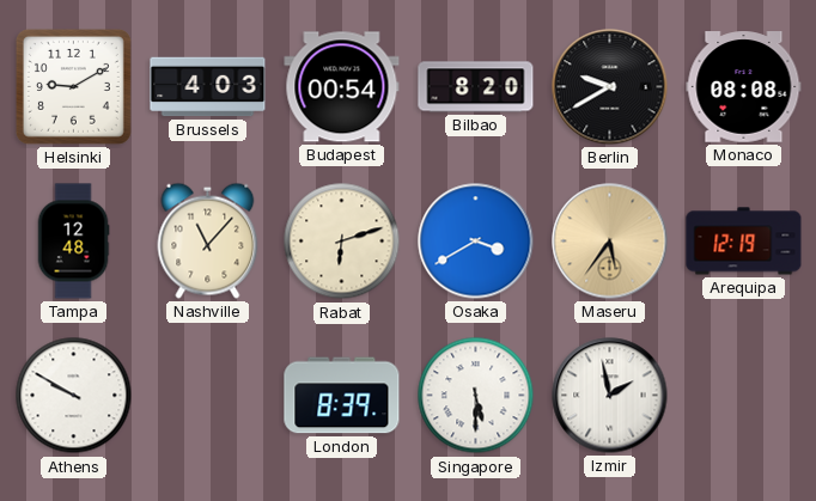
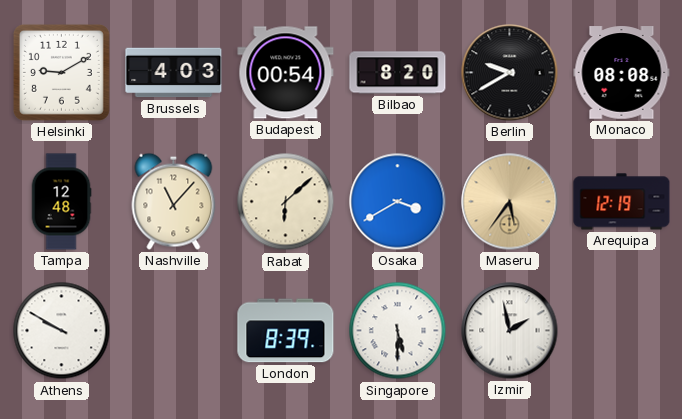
Rabat: 6:12 -> 6:08
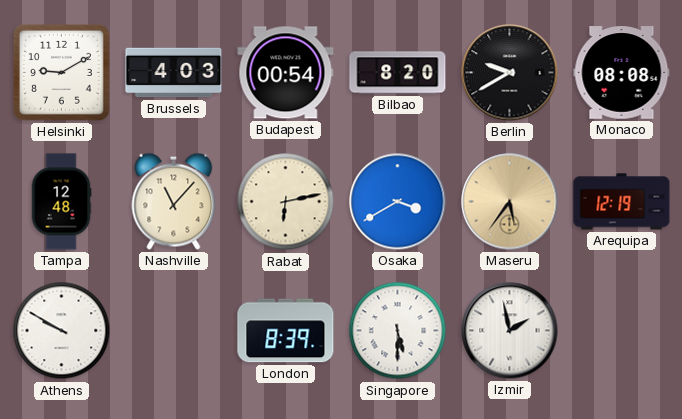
Rabat: 6:08 -> 6:13
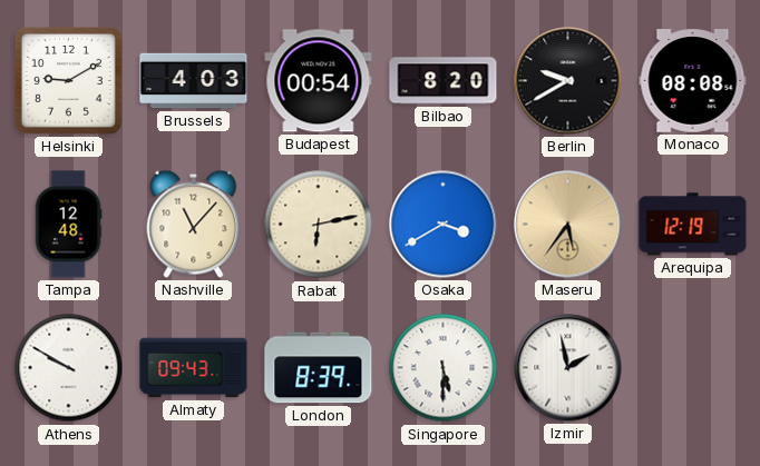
Almaty: none -> 09:43
